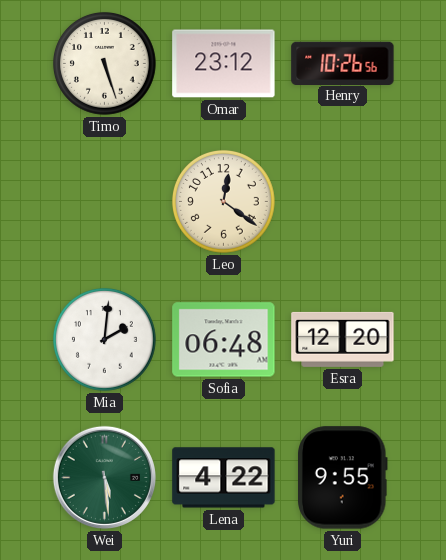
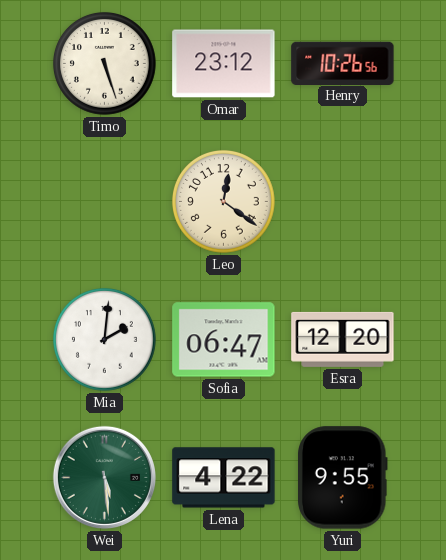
Sofia: 06:48 -> 06:47
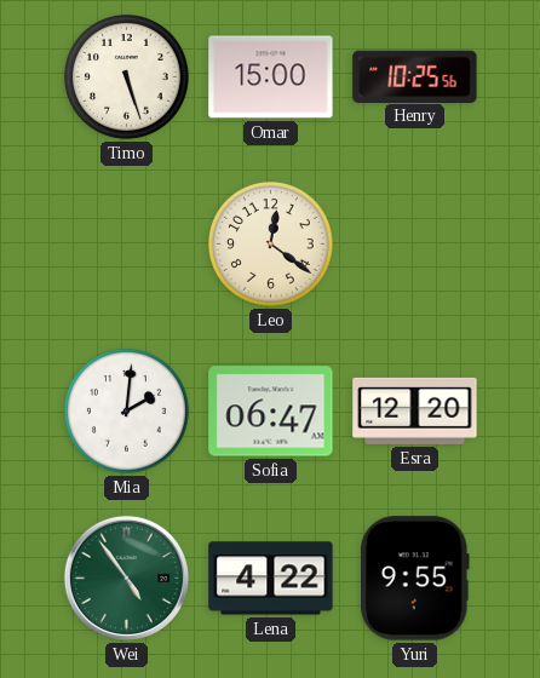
Omar: 23:12 -> 15:00
Henry: 10:26 -> 10:25
Wei: 5:29 -> 4:54
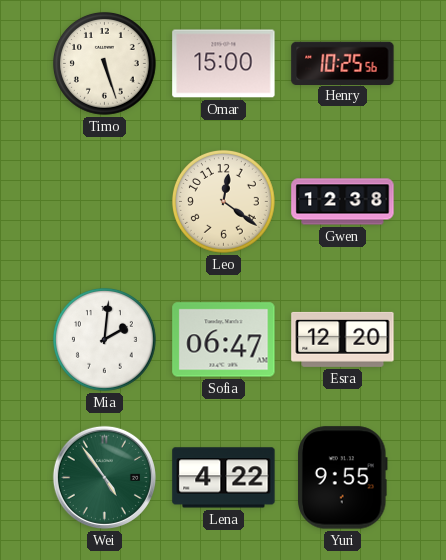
Gwen: none -> 12:38
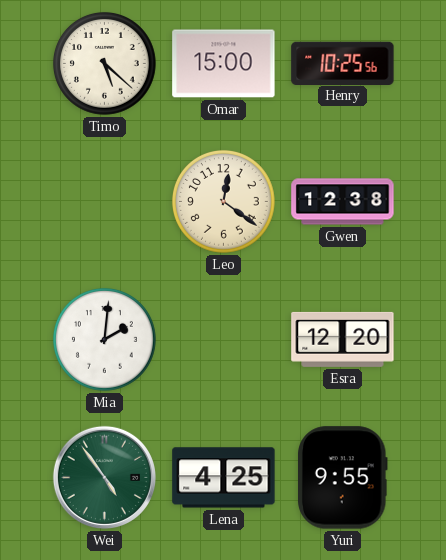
Timo: 5:27 -> 5:22
Sofia: 06:47 -> none
Lena: 4:22 -> 4:25
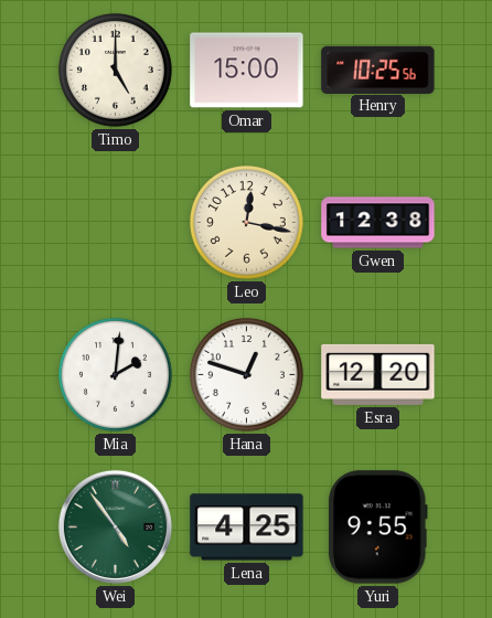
Timo: 5:22 -> 5:00
Leo: 12:21 -> 12:17
Hana: none -> 12:48
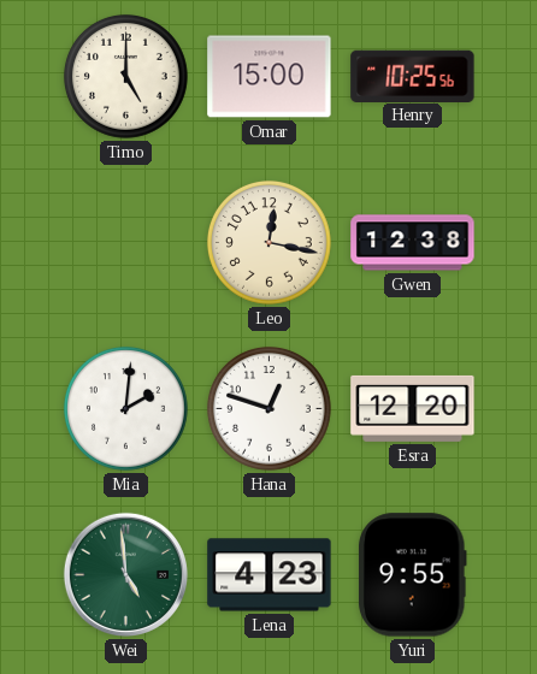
Wei: 4:54 -> 4:59
Lena: 4:25 -> 4:23
